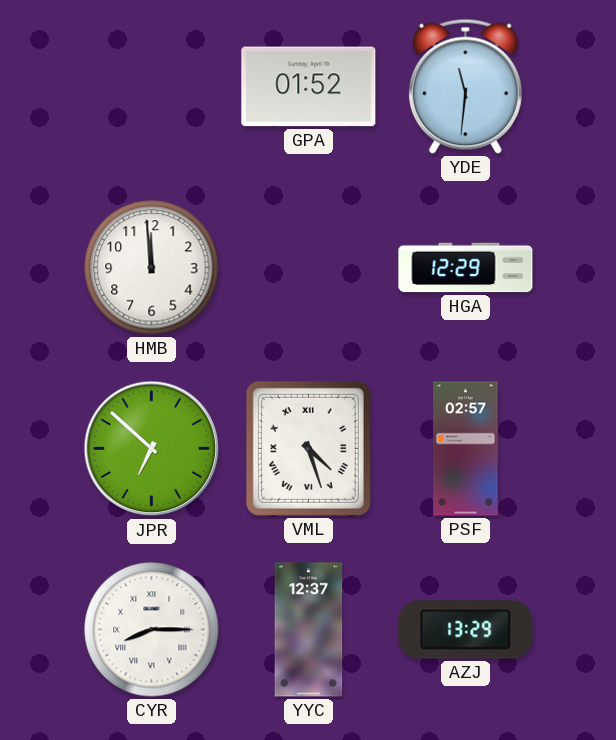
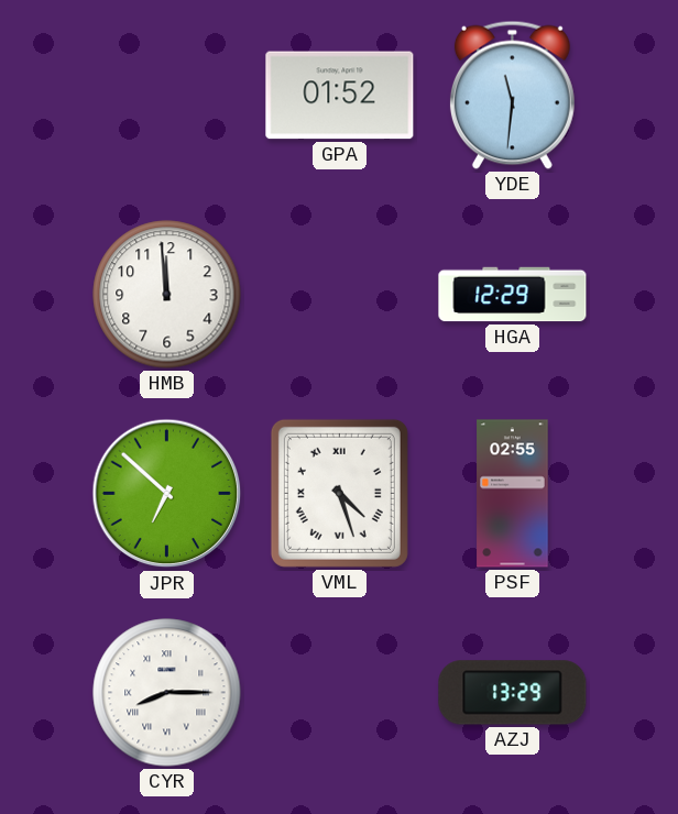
PSF: 02:57 -> 02:55
YYC: 12:37 -> none
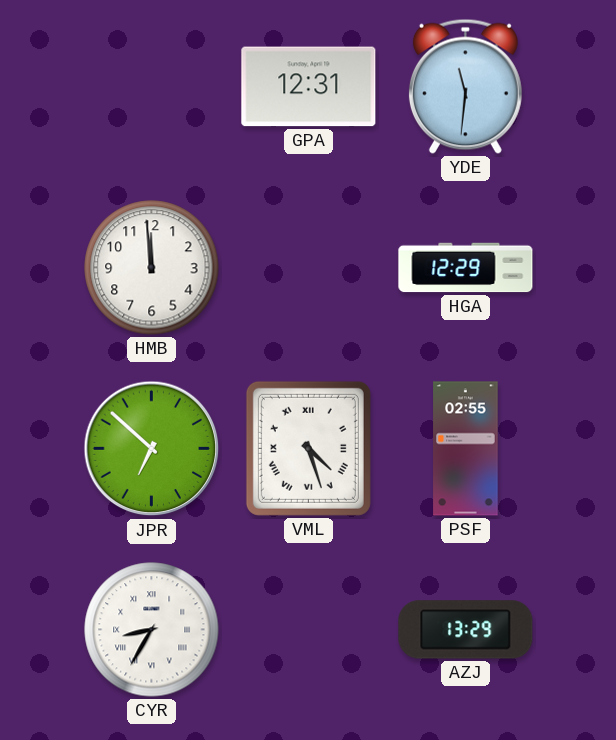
GPA: 01:52 -> 12:31
CYR: 8:15 -> 8:35
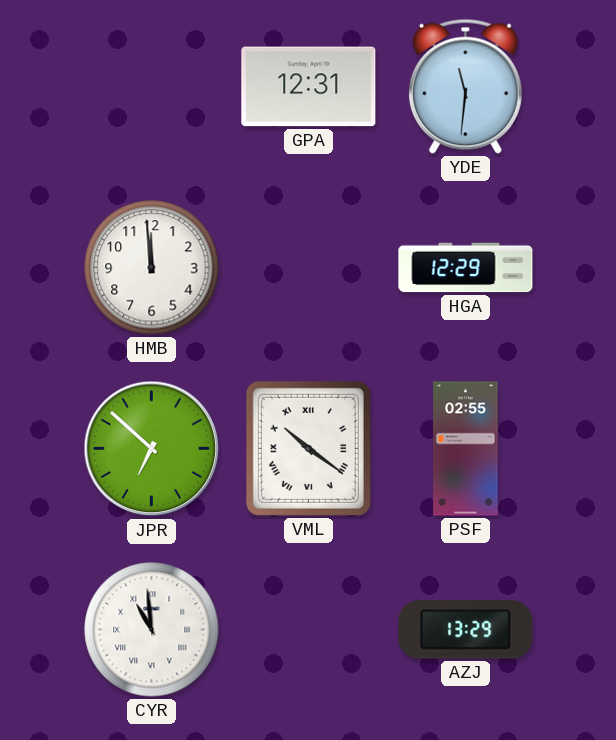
VML: 4:27 -> 10:21
CYR: 8:35 -> 10:59
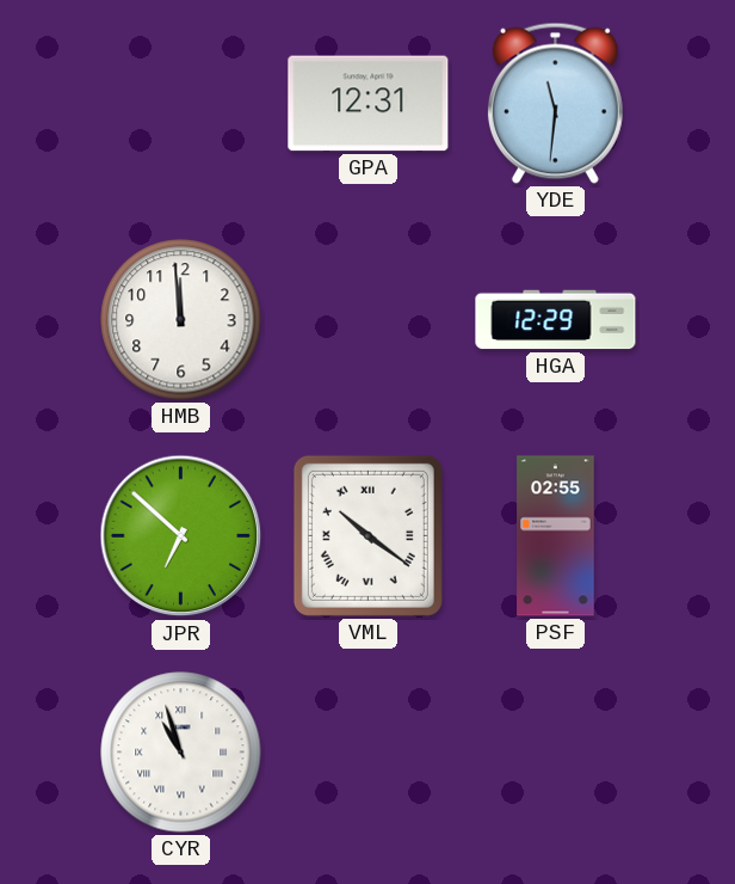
CYR: 10:59 -> 10:57
AZJ: 13:29 -> none
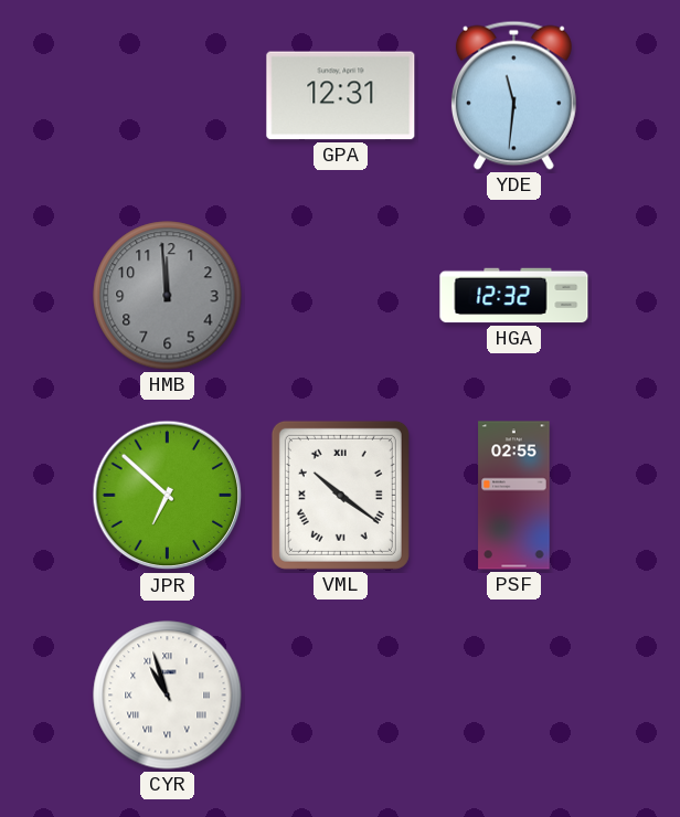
HMB dial: white -> grey
HGA: 12:29 -> 12:32
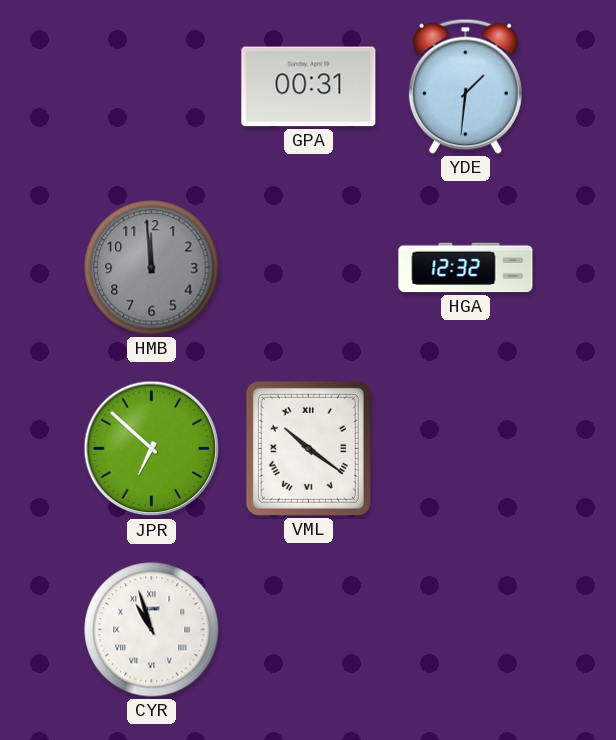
GPA: 12:31 -> 00:31
YDE: 11:31 -> 1:31
PSF: 02:55 -> none
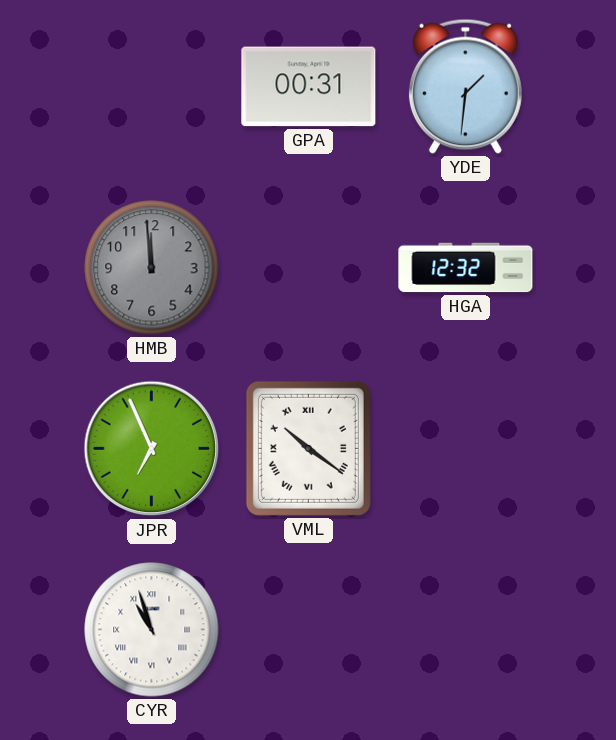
JPR: 6:52 -> 6:56
